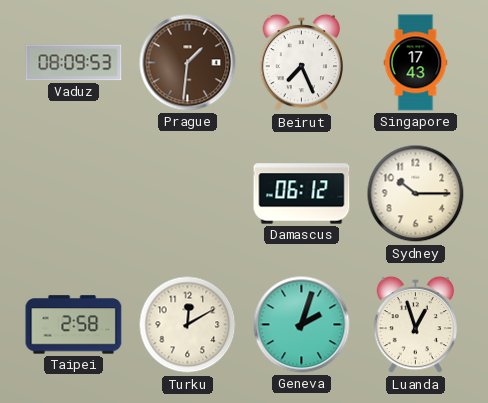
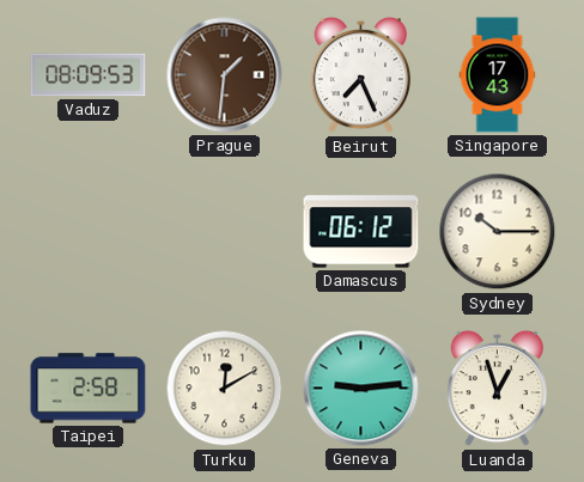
Geneva: 2:03 -> 9:14
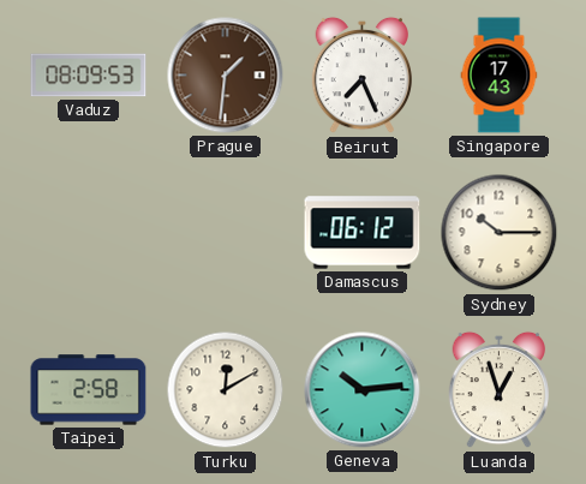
Geneva: 9:14 -> 10:14
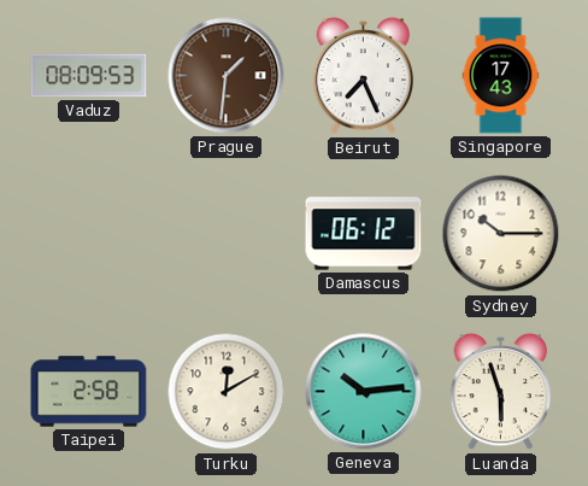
Luanda: 12:57 -> 5:57
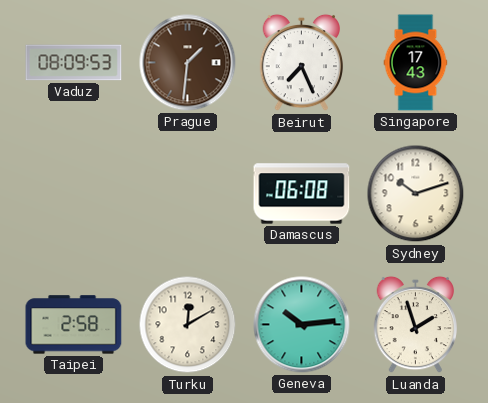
Damascus: 06:12 -> 06:08
Sydney: 10:15 -> 10:12
Luanda: 5:57 -> 1:57
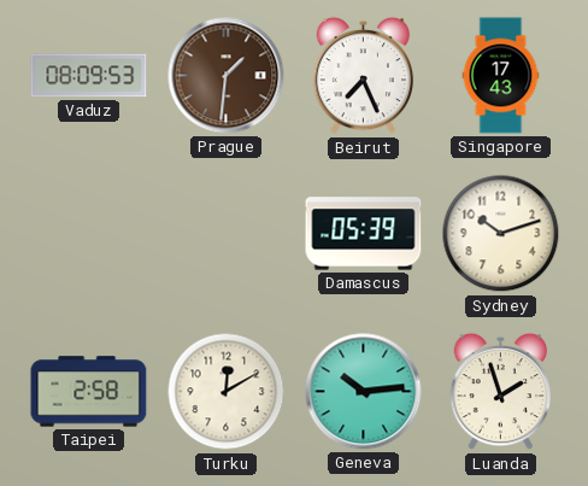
Damascus: 06:08 -> 05:39
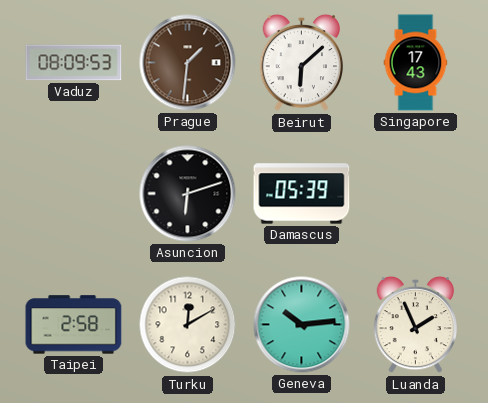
Beirut: 7:26 -> 6:08
Asuncion: none -> 6:12
Sydney: 10:12 -> none
Luanda: 1:57 -> 1:56
